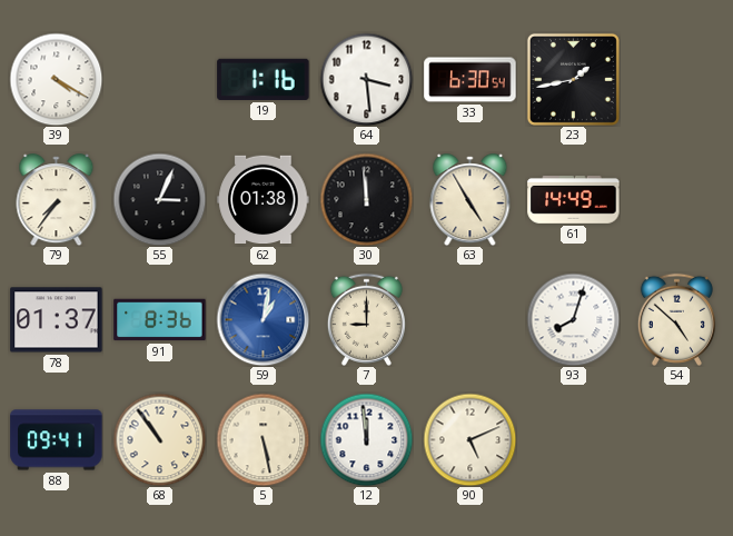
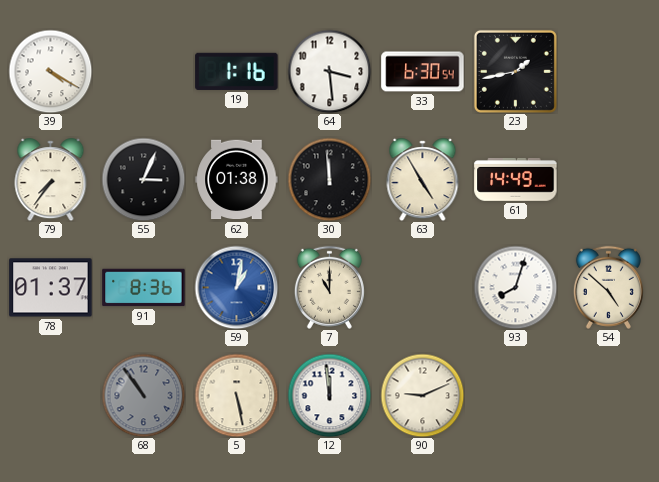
7: 9:00 -> 11:00
88: 09:41 -> none
68 dial: cream -> grey
90: 5:11 -> 9:11
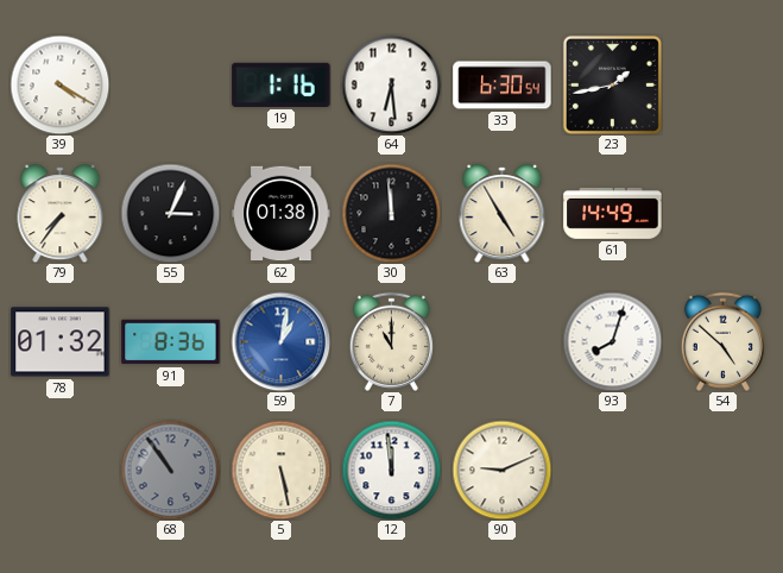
64: 3:29 -> 6:29
78: 01:37 -> 01:32
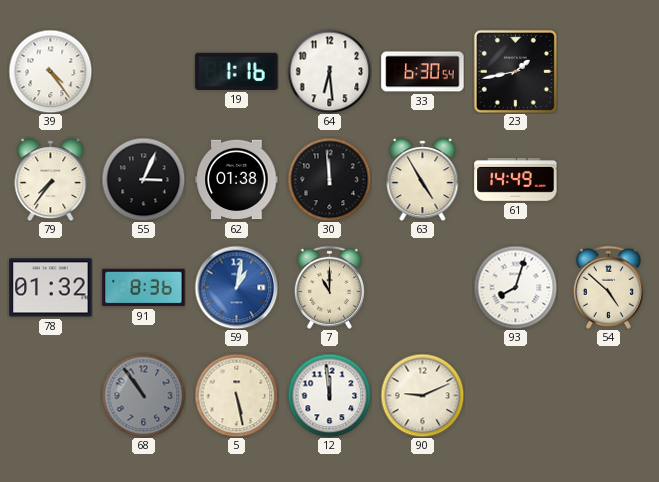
39: 4:20 -> 4:24
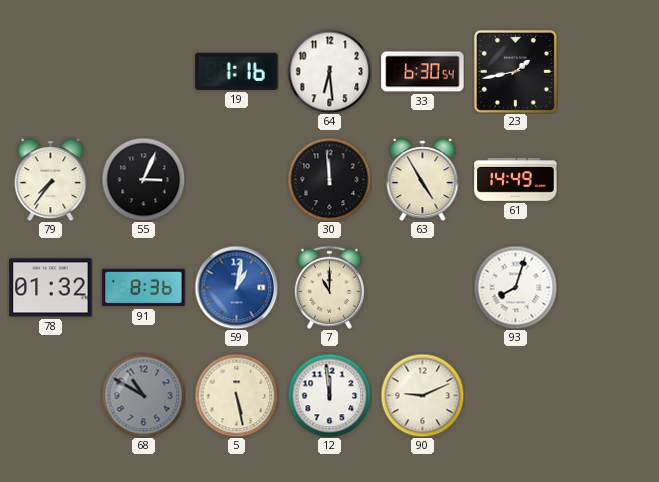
39: 4:24 -> none
62: 01:38 -> none
54: 4:52 -> none
68: 10:54 -> 10:50
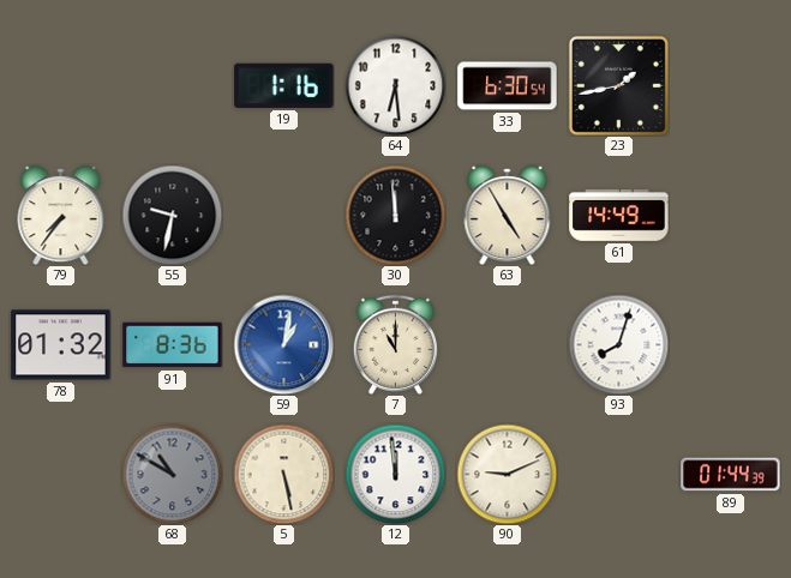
55: 3:04 -> 9:32
89: none -> 01:44
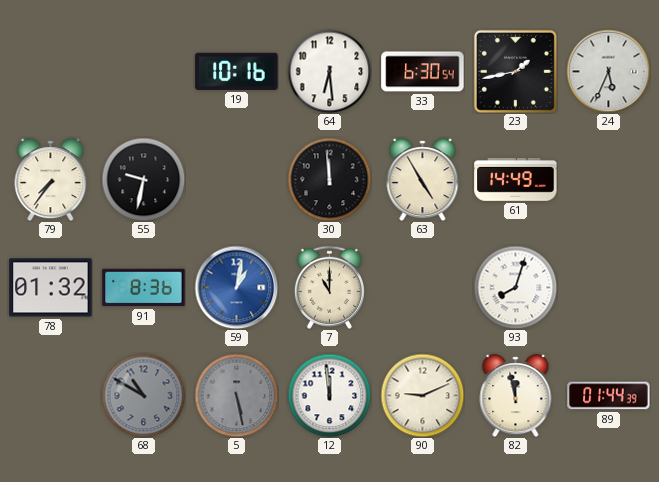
19: 1:16 -> 10:16
24: none -> 5:34
5 dial: cream -> grey
82: none -> 11:58
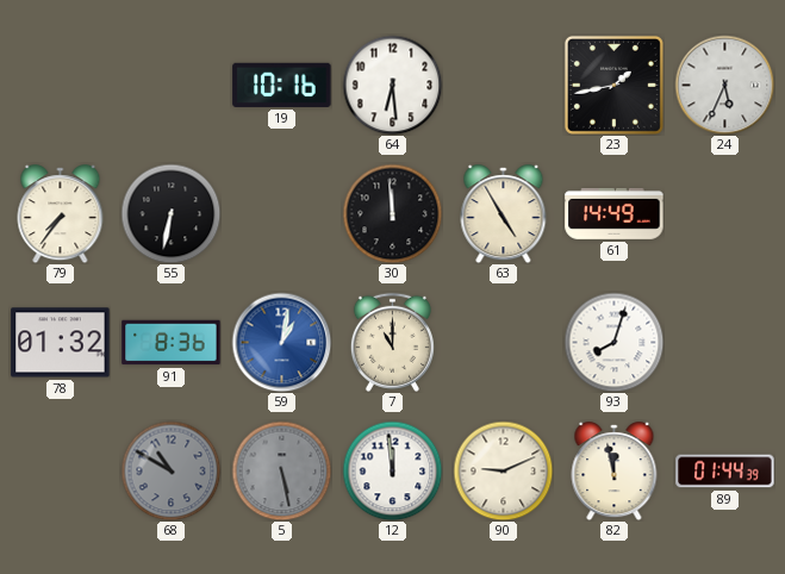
33: 6:30 -> none
55: 9:32 -> 6:32
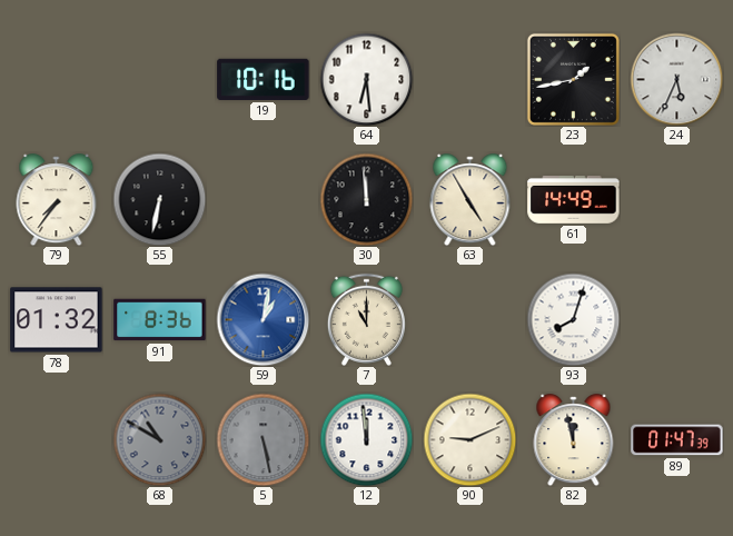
89: 01:44 -> 01:47
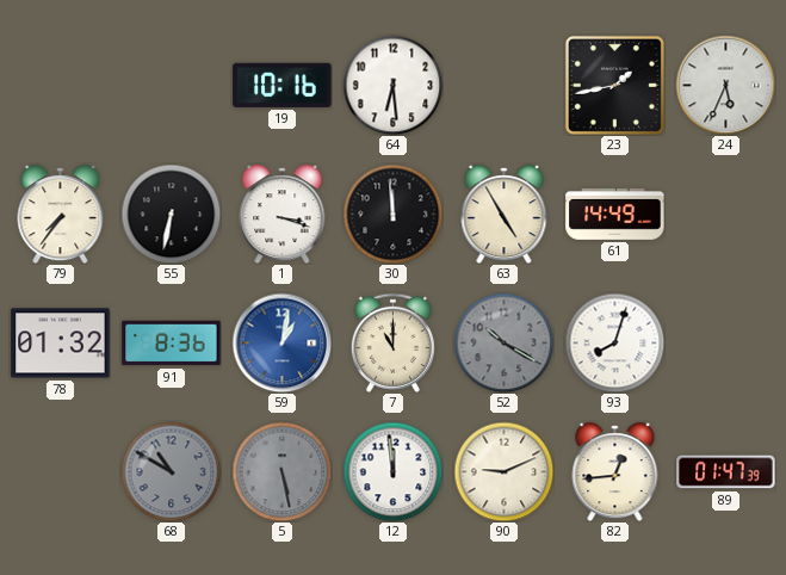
1: none -> 3:18
52: none -> 10:20
82: 11:58 -> 12:44
